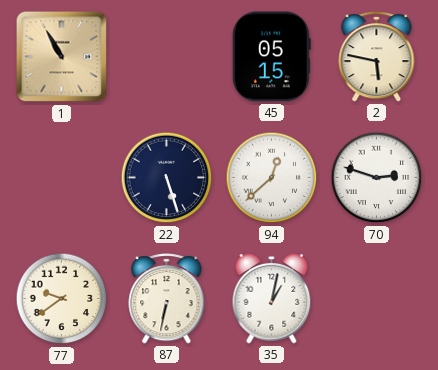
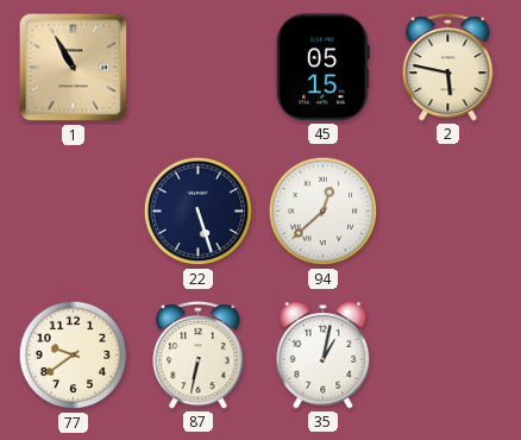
70: 2:48 -> none
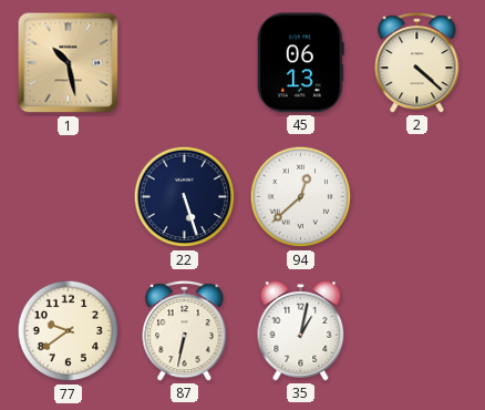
1: 10:55 -> 10:28
45: 05:15 -> 06:13
2: 5:47 -> 4:22
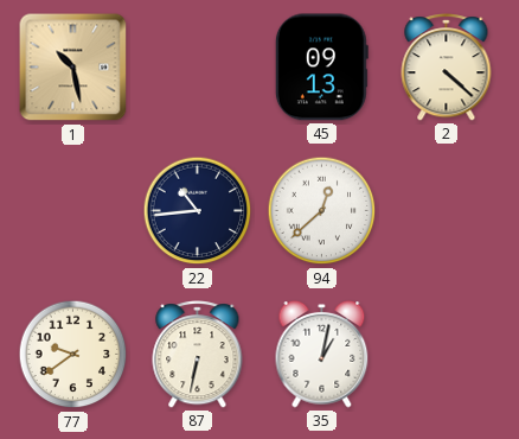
45: 06:13 -> 09:13
22: 5:27 -> 10:44
